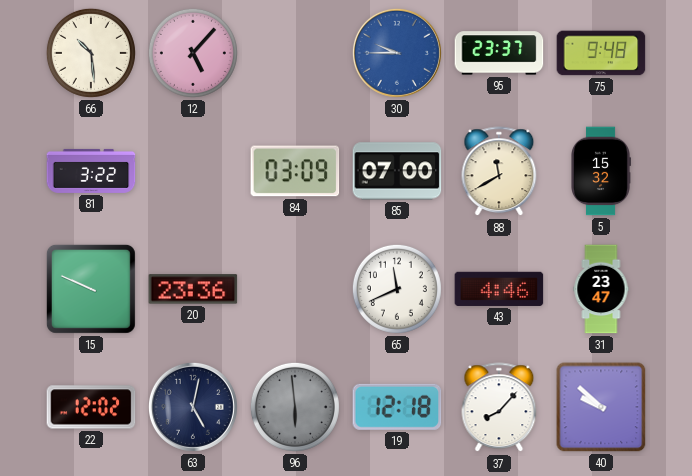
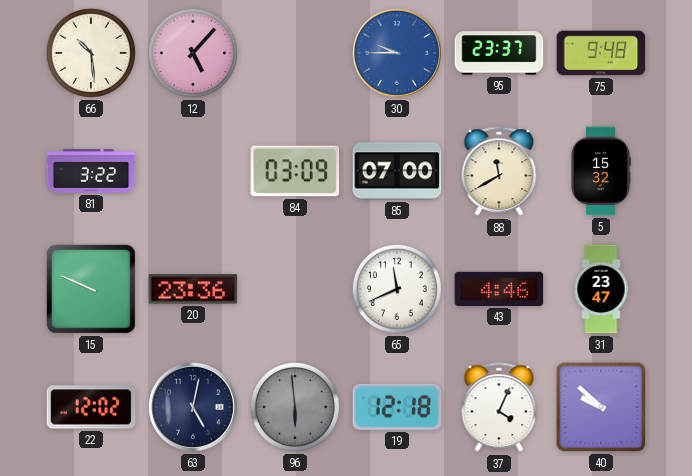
37: 8:07 -> 4:04
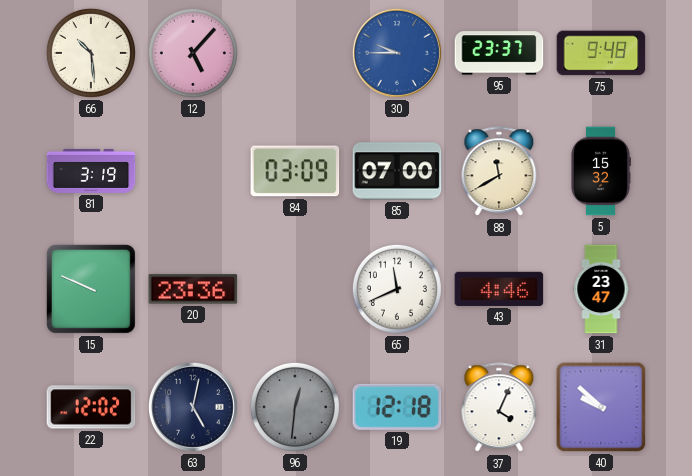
81: 3:22 -> 3:19
96: 5:59 -> 12:31
